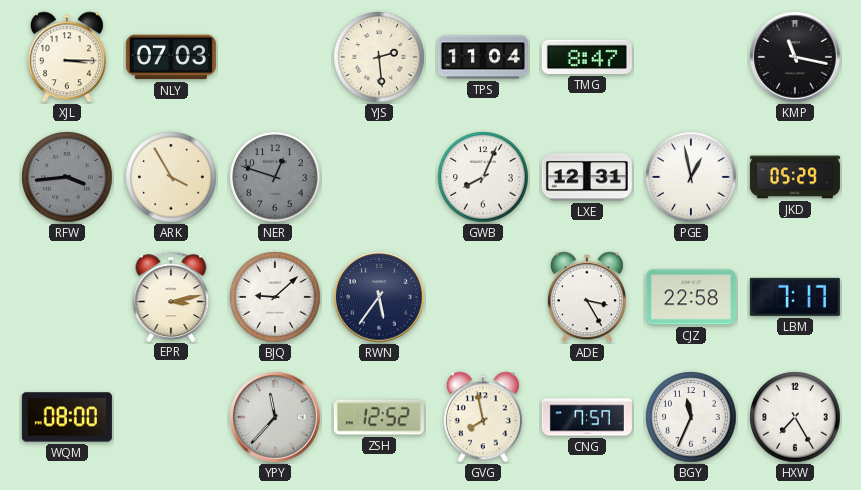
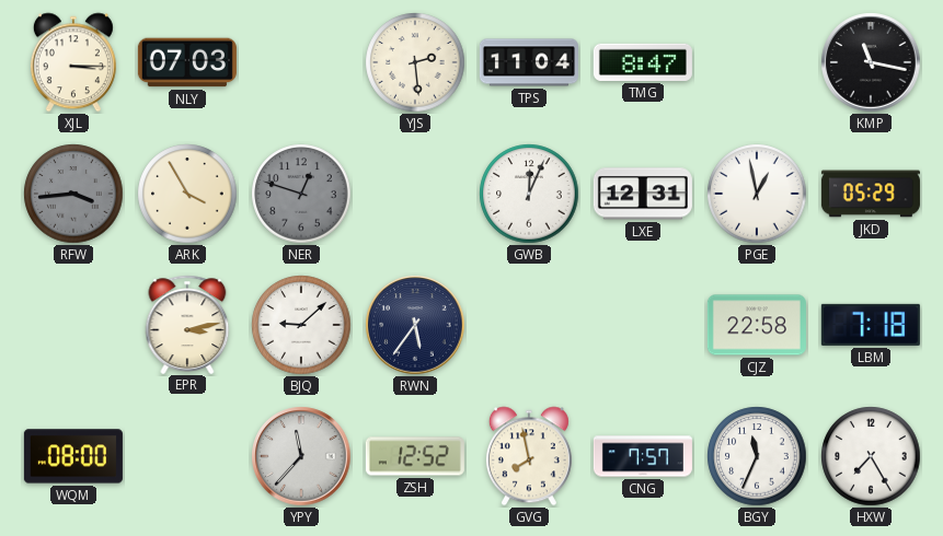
GWB: 8:04 -> 12:04
ADE: 3:25 -> none
LBM: 7:17 -> 7:18
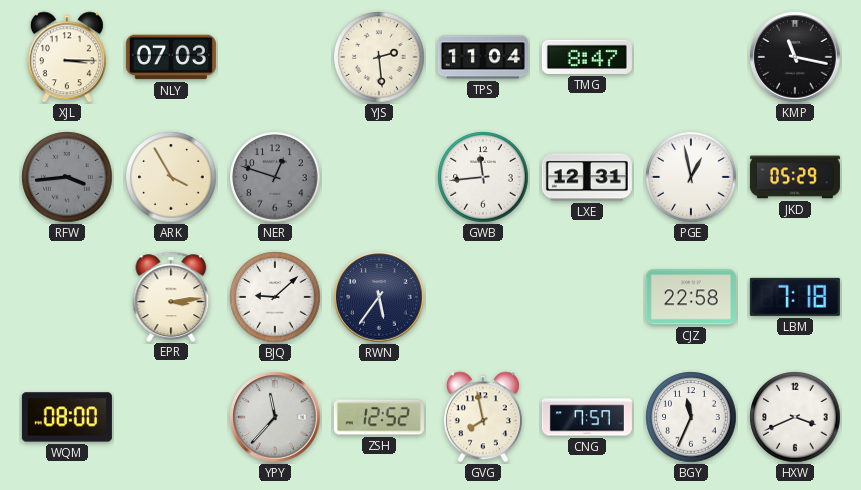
GWB: 12:04 -> 11:44
EPR: 3:13 -> 3:14
HXW: 7:25 -> 3:41
